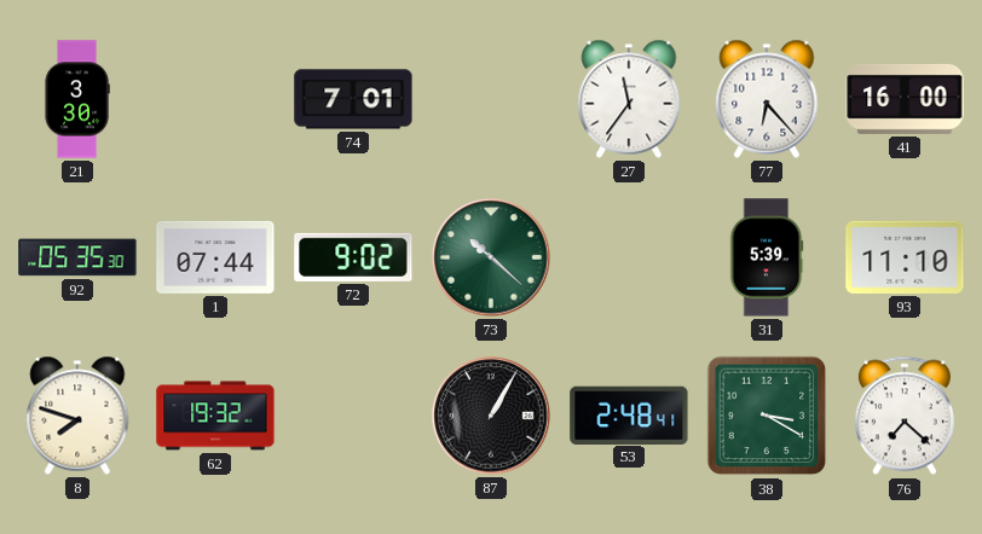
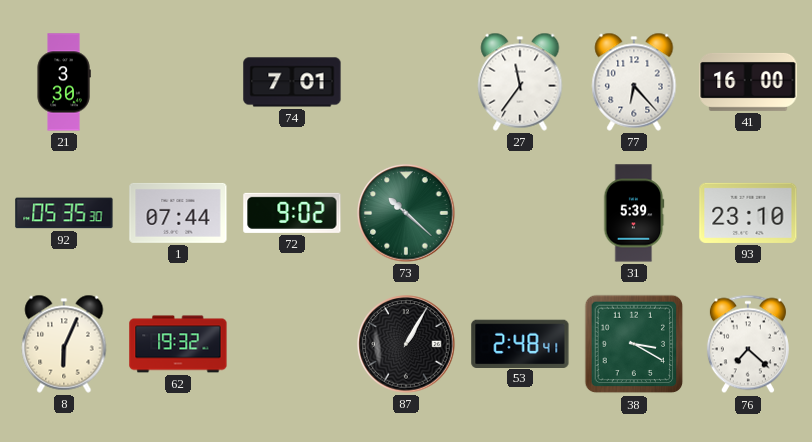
93: 11:10 -> 23:10
8: 7:48 -> 6:04
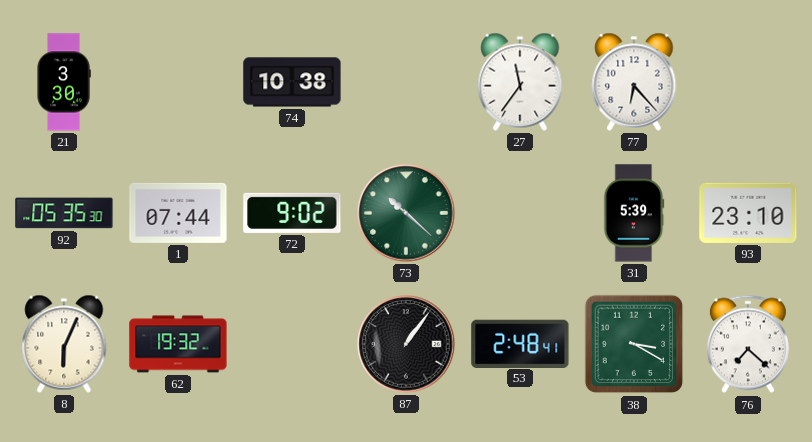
74: 7:01 -> 10:38
41: 16:00 -> none
87: 1:05 -> 1:06
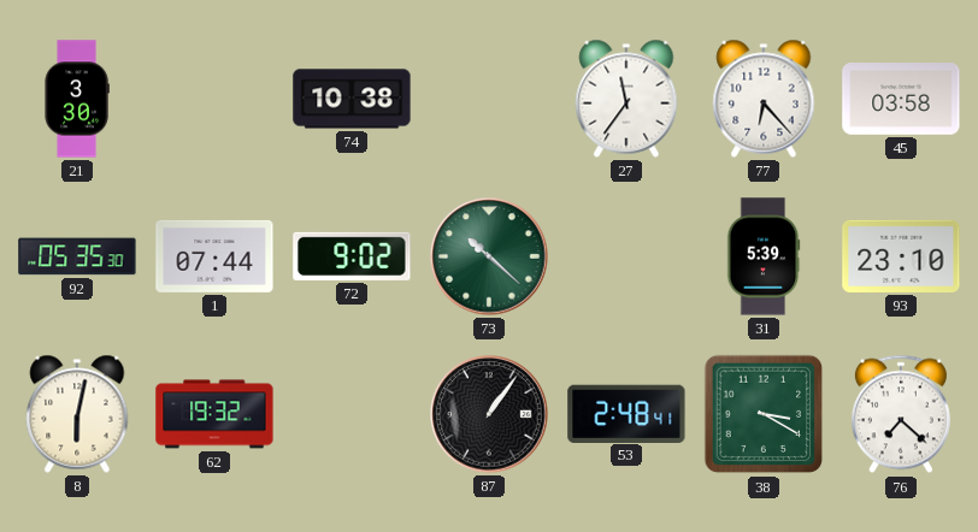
45: none -> 03:58
8: 6:04 -> 6:02
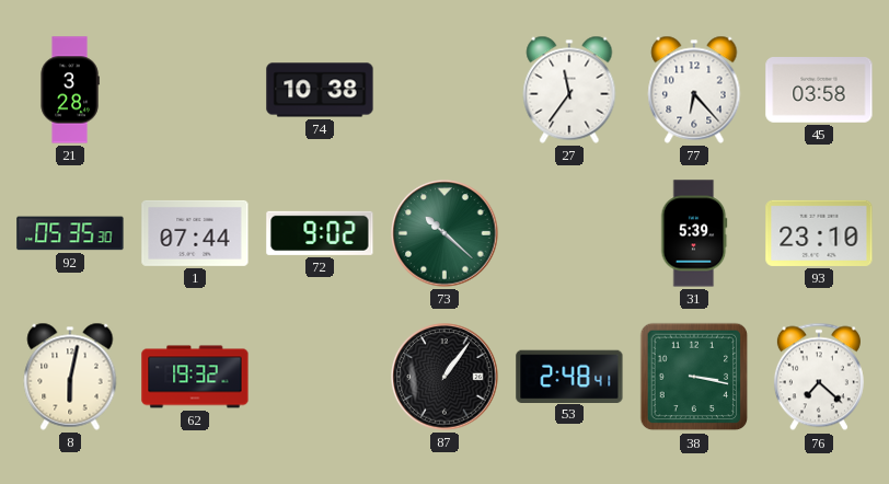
21: 3:30 -> 3:28
38: 3:20 -> 3:17
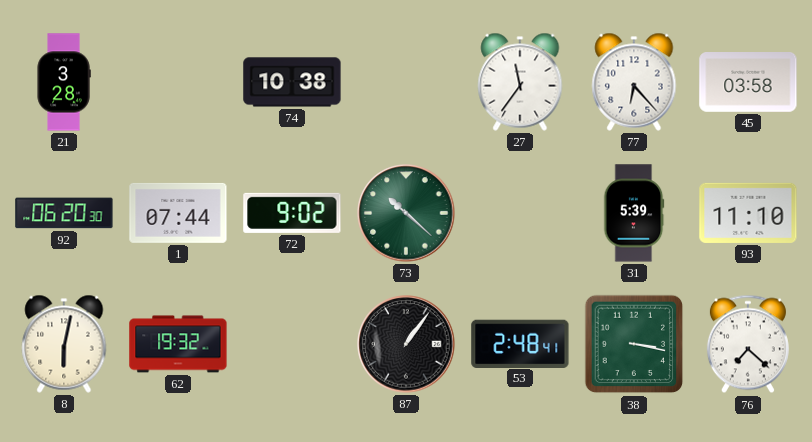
92: 05:35 -> 06:20
93: 23:10 -> 11:10
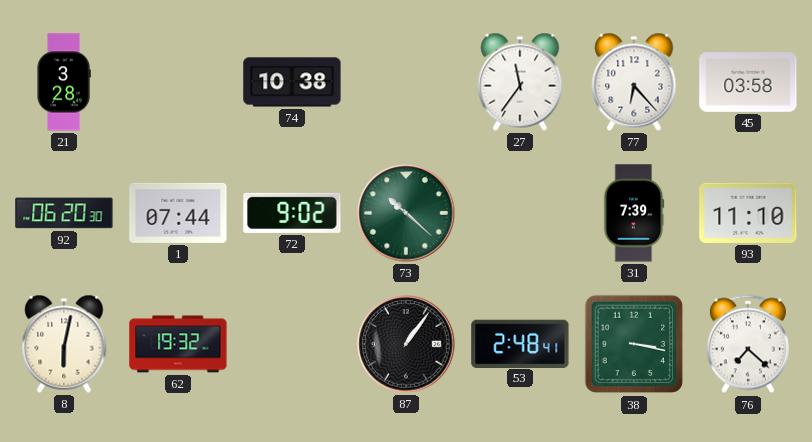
31: 5:39 -> 7:39
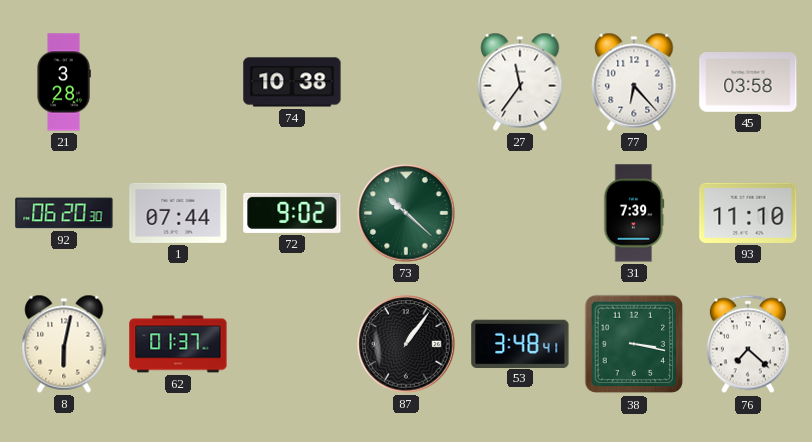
62: 19:32 -> 01:37
53: 2:48 -> 3:48
